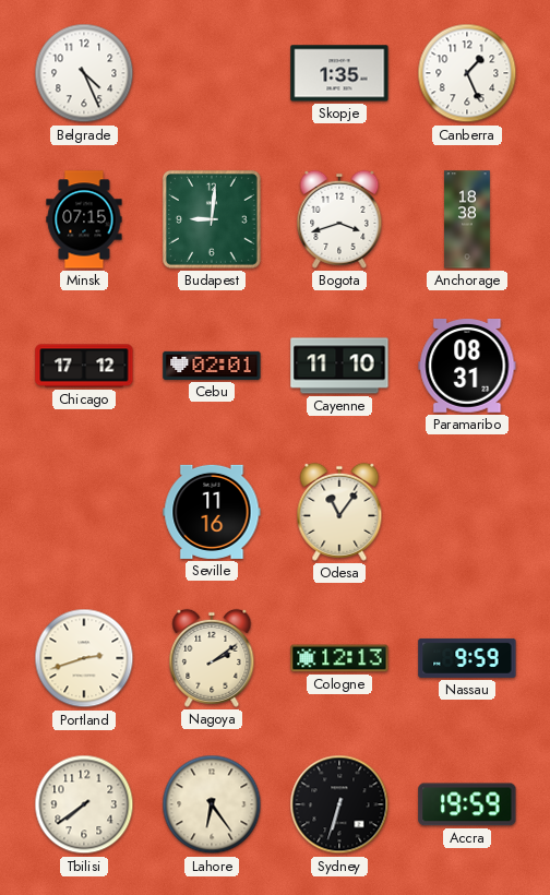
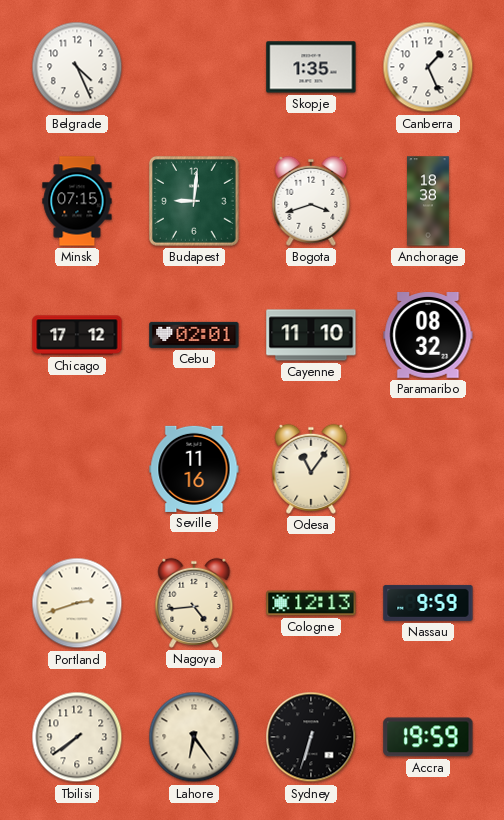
Paramaribo: 08:31 -> 08:32
Nagoya: 2:09 -> 4:44
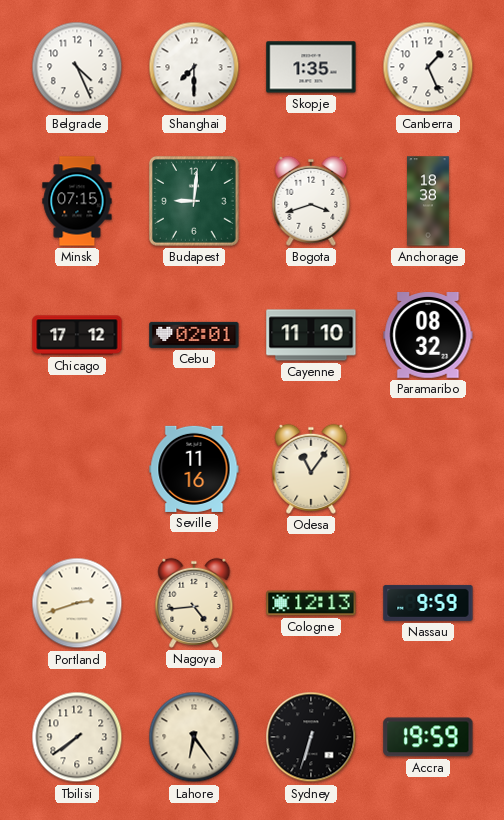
Shanghai: none -> 7:30
